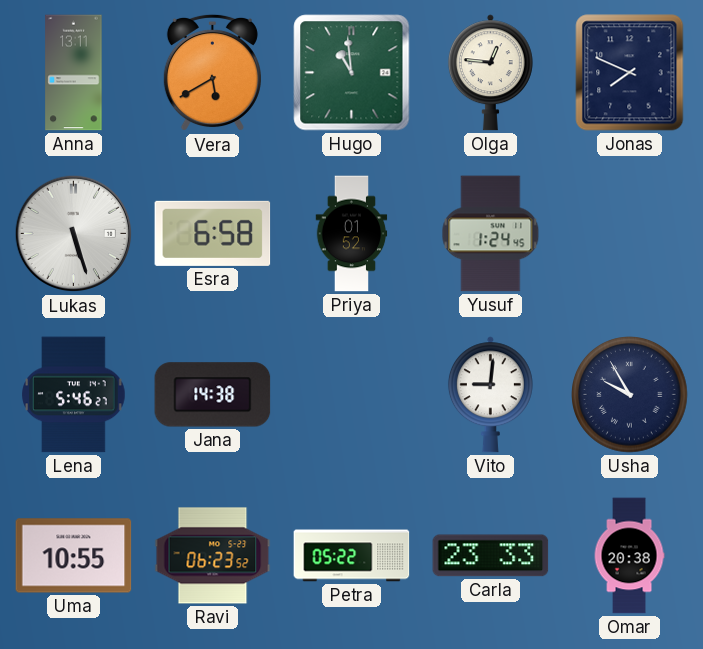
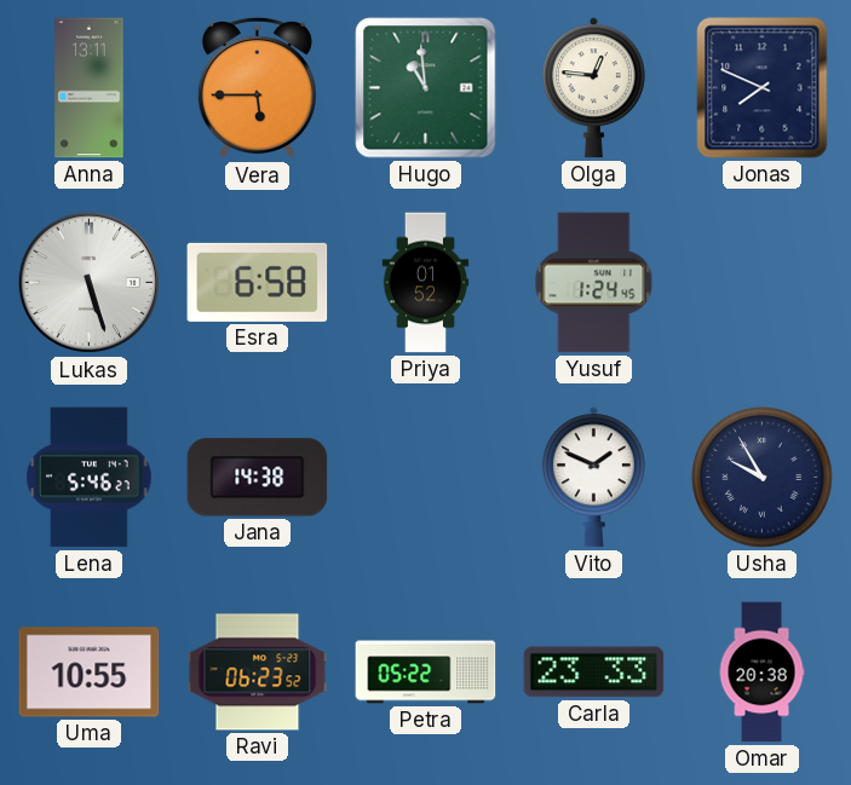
Vera: 5:40 -> 5:45
Vito: 9:01 -> 1:49
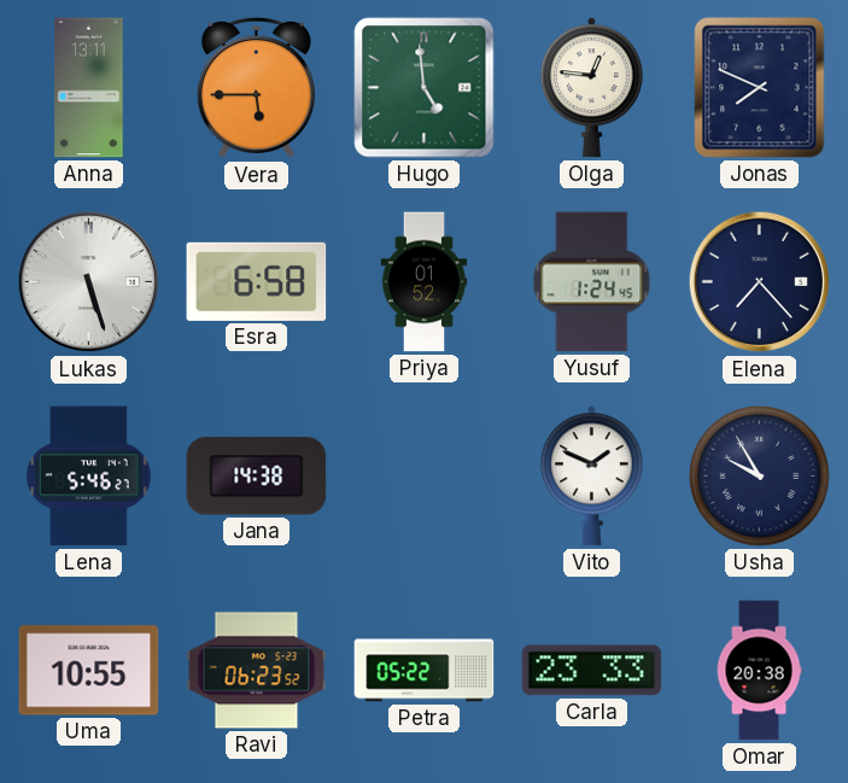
Hugo: 10:59 -> 4:59
Elena: none -> 7:23
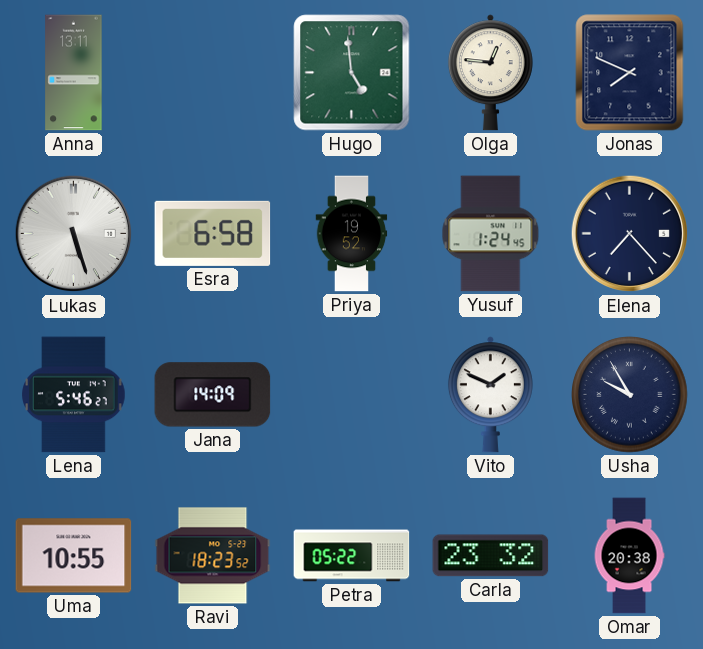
Vera: 5:45 -> none
Priya: 01:52 -> 19:52
Jana: 14:38 -> 14:09
Ravi: 06:23 -> 18:23
Carla: 23:33 -> 23:32
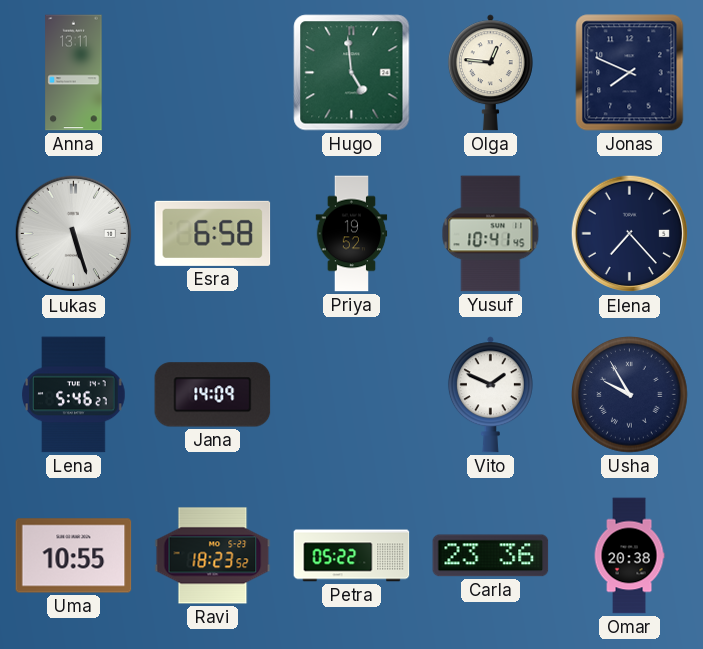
Yusuf: 1:24 -> 10:41
Carla: 23:32 -> 23:36
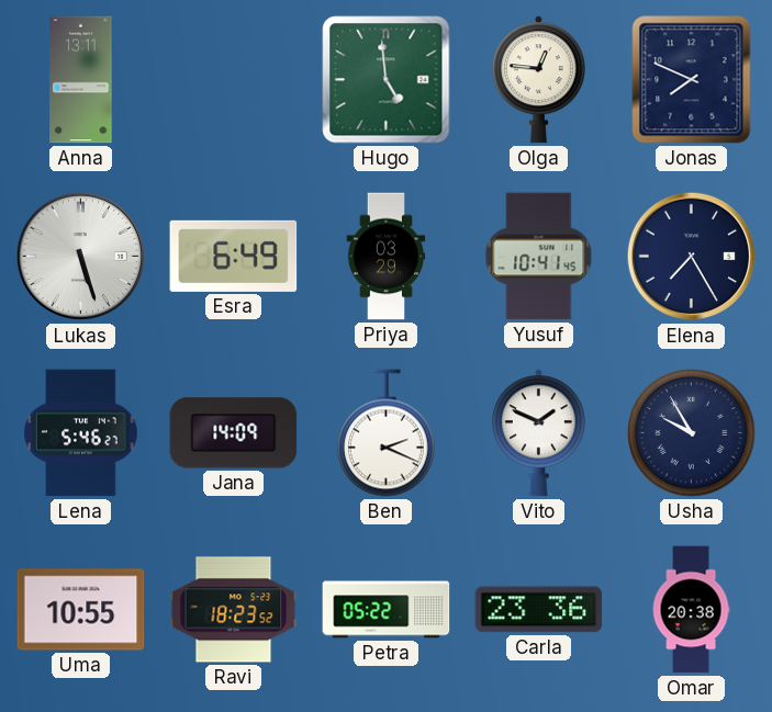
Esra: 6:58 -> 6:49
Priya: 19:52 -> 03:29
Elena: 7:23 -> 7:25
Ben: none -> 2:19
